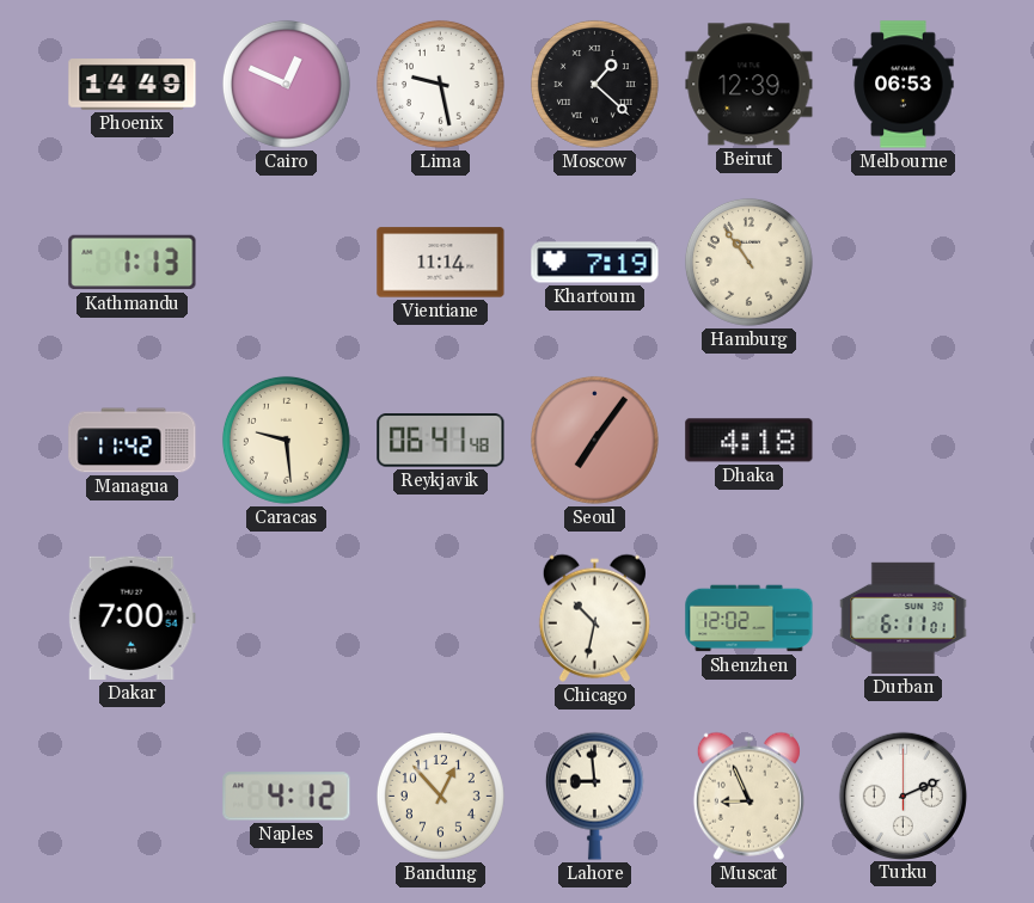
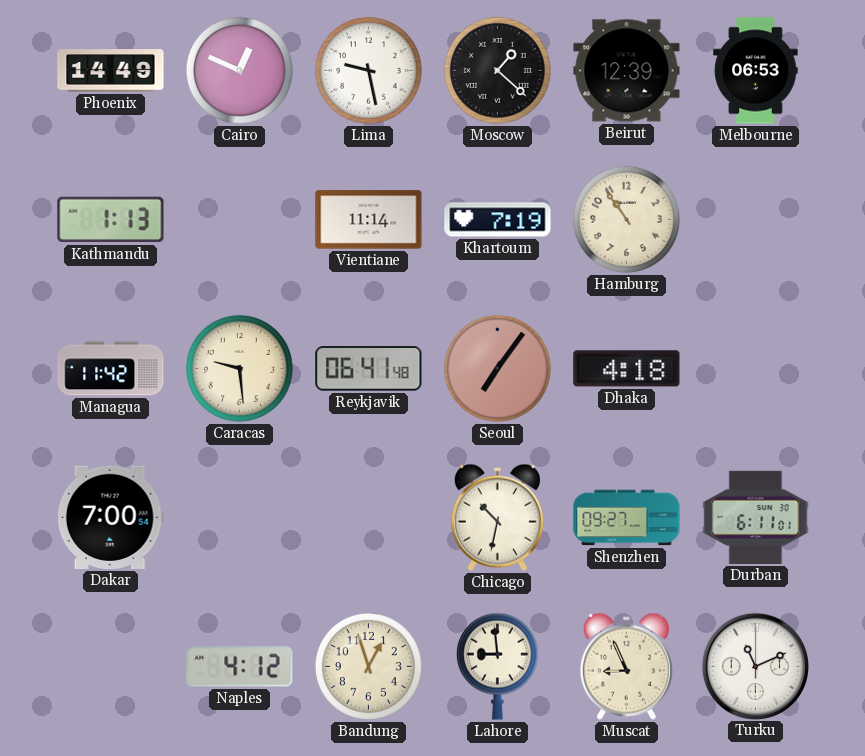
Shenzhen: 12:02 -> 09:27
Bandung: 12:53 -> 12:57
Turku: 2:11 -> 11:11
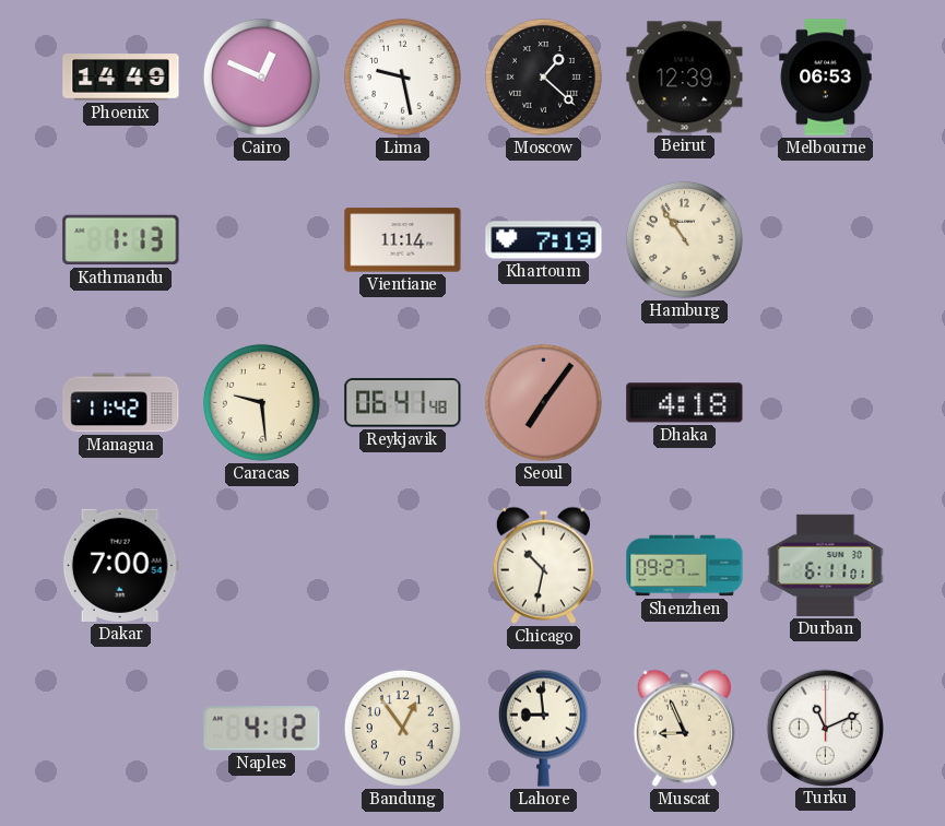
Bandung: 12:57 -> 12:54
